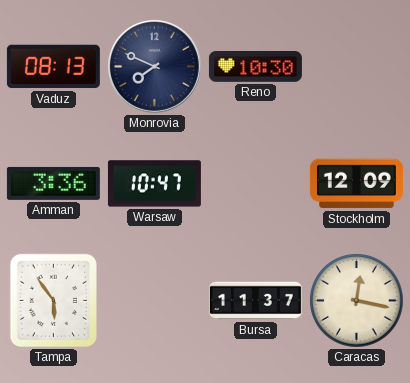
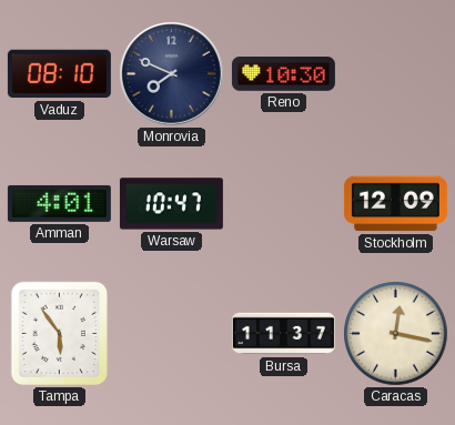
Vaduz: 08:13 -> 08:10
Amman: 3:36 -> 4:01
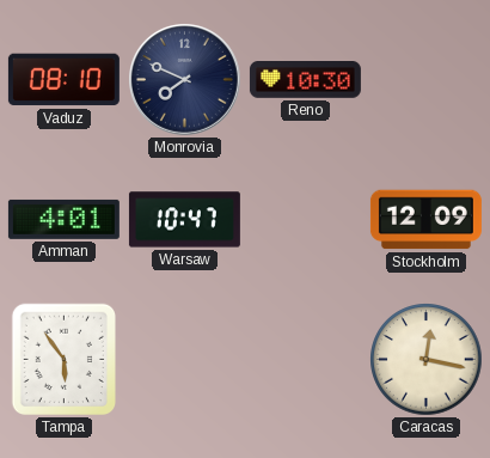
Bursa: 11:37 -> none
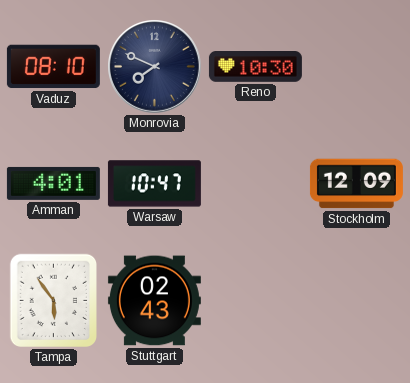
Stuttgart: none -> 02:43
Caracas: 12:17 -> none
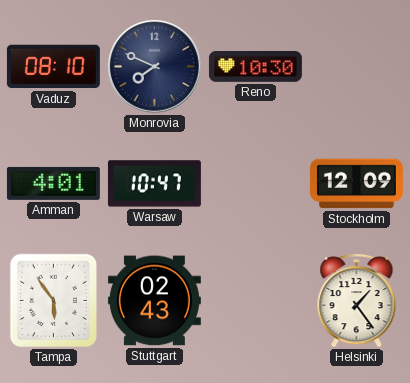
Helsinki: none -> 1:24
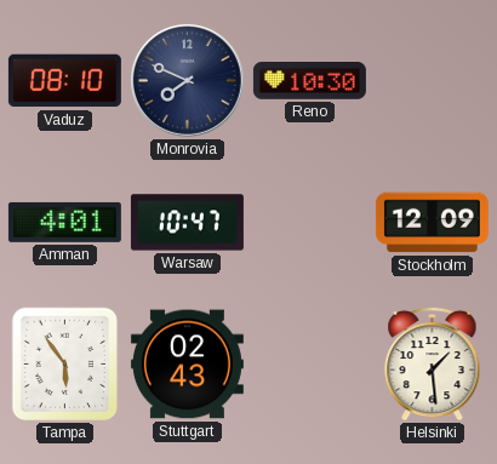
Helsinki: 1:24 -> 1:29
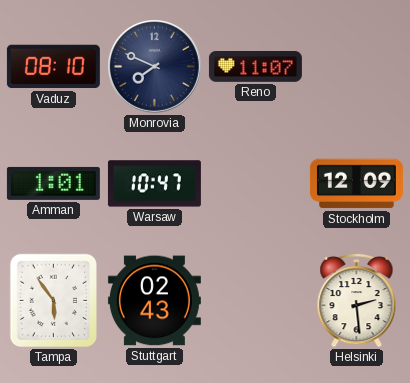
Reno: 10:30 -> 11:07
Amman: 4:01 -> 1:01
Helsinki: 1:29 -> 2:29
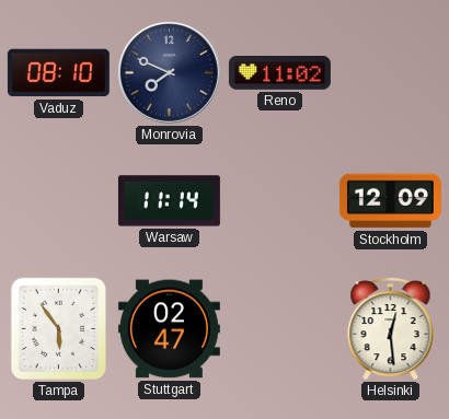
Reno: 11:07 -> 11:02
Amman: 1:01 -> none
Warsaw: 10:47 -> 11:14
Stuttgart: 02:43 -> 02:47
Helsinki: 2:29 -> 12:29
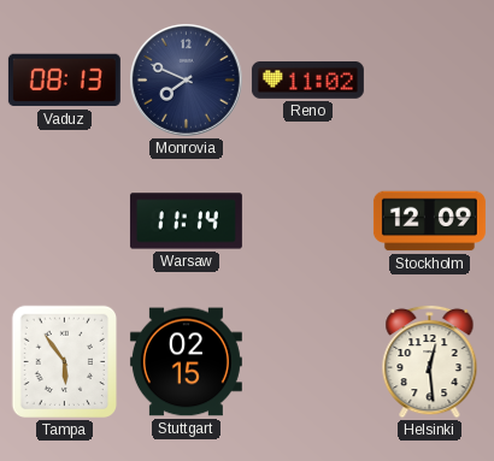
Vaduz: 08:10 -> 08:13
Stuttgart: 02:47 -> 02:15
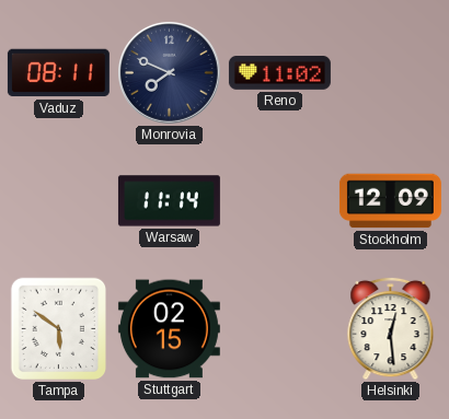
Vaduz: 08:13 -> 08:11
Tampa: 5:54 -> 5:51
